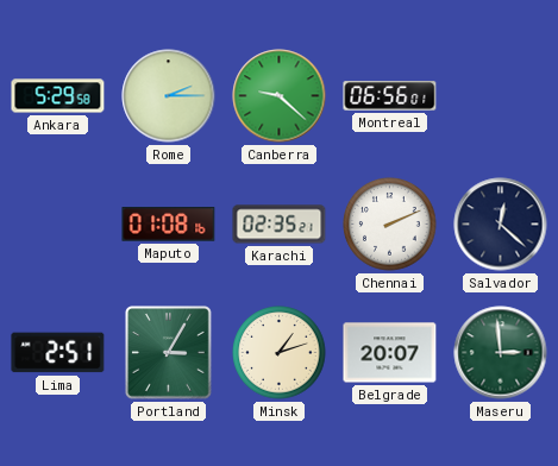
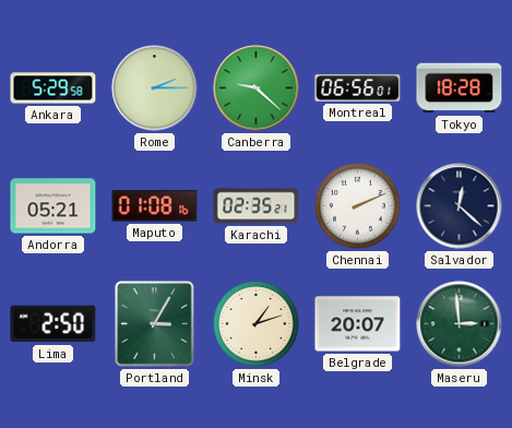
Tokyo: none -> 18:28
Andorra: none -> 05:21
Lima: 2:51 -> 2:50
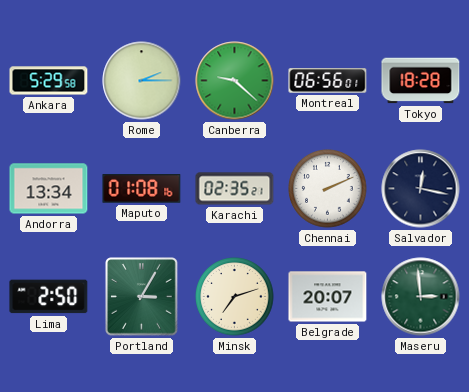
Andorra: 05:21 -> 13:34
Salvador: 12:22 -> 12:17
Minsk: 1:12 -> 7:12
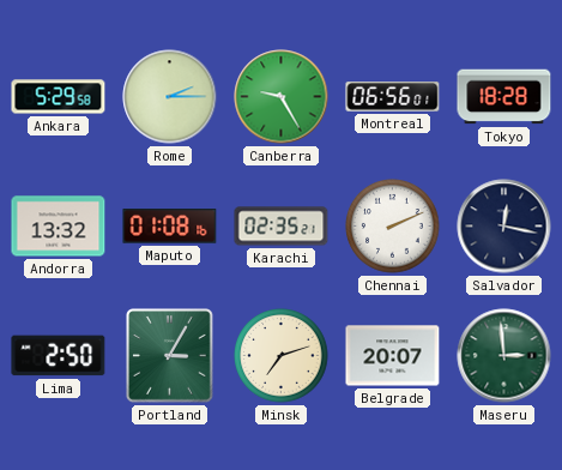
Canberra: 9:22 -> 9:25
Andorra: 13:34 -> 13:32
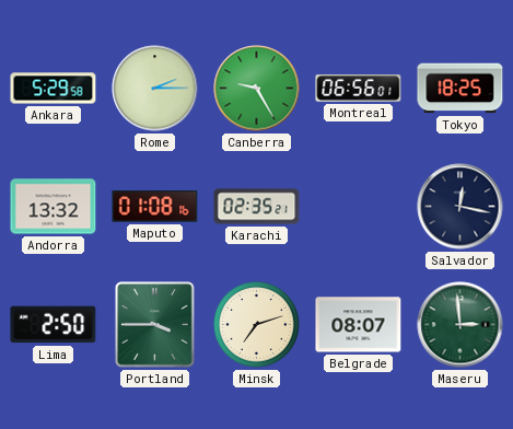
Tokyo: 18:28 -> 18:25
Chennai: 2:11 -> none
Portland: 3:05 -> 3:45
Belgrade: 20:07 -> 08:07
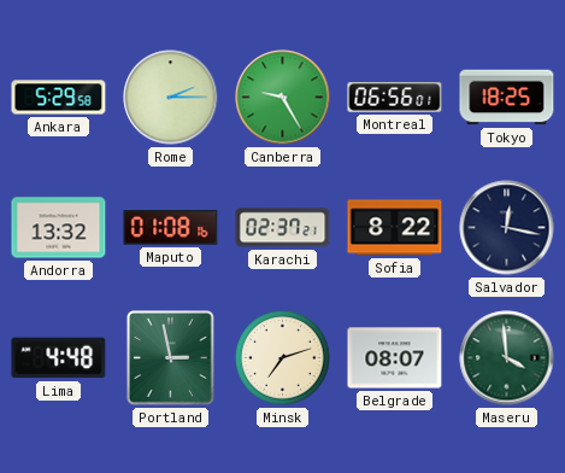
Karachi: 02:35 -> 02:37
Sofia: none -> 8:22
Lima: 2:50 -> 4:48
Portland: 3:45 -> 2:58
Maseru: 2:59 -> 3:59
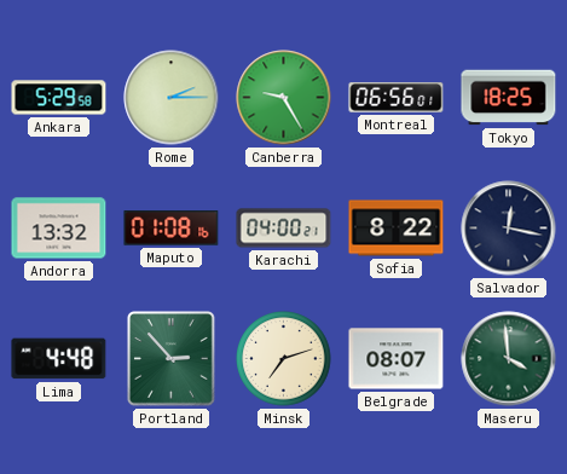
Karachi: 02:37 -> 04:00
Portland: 2:58 -> 2:53
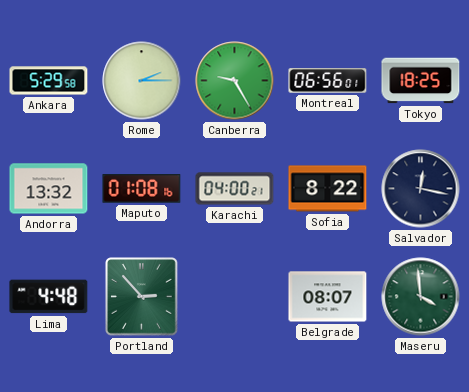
Minsk: 7:12 -> none
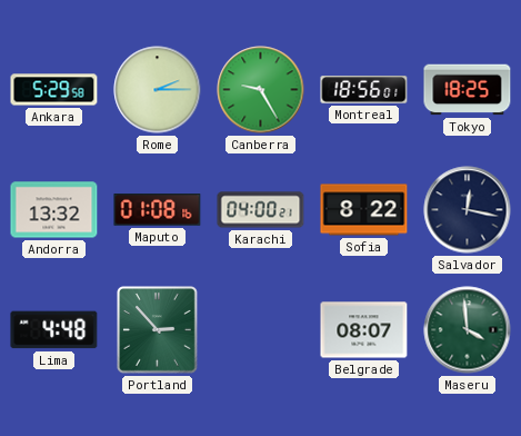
Montreal: 06:56 -> 18:56
